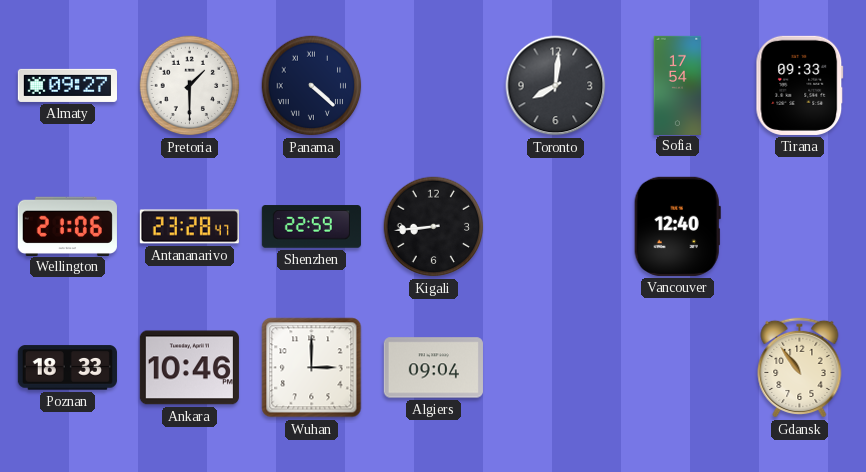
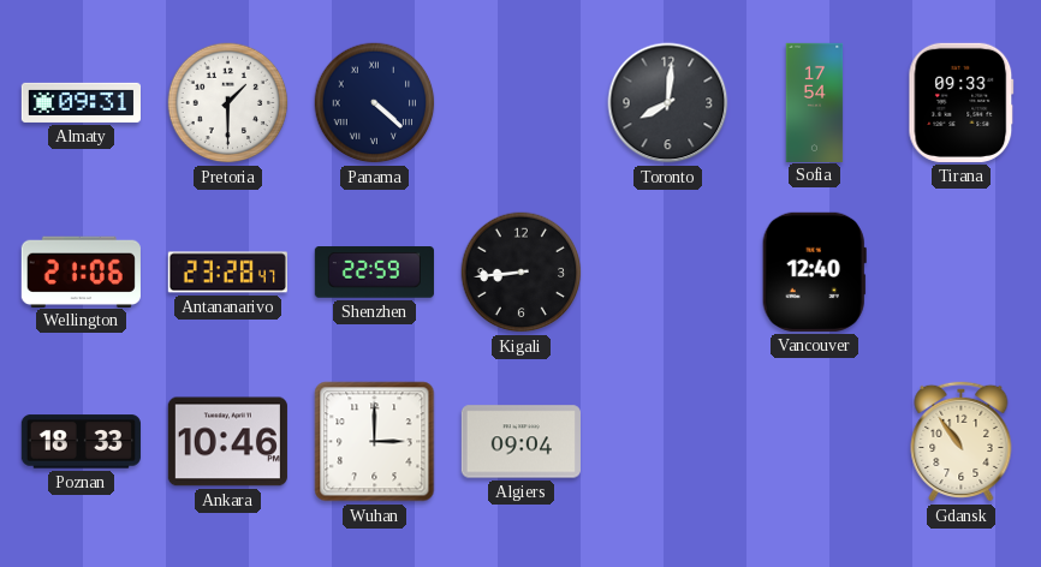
Almaty: 09:27 -> 09:31
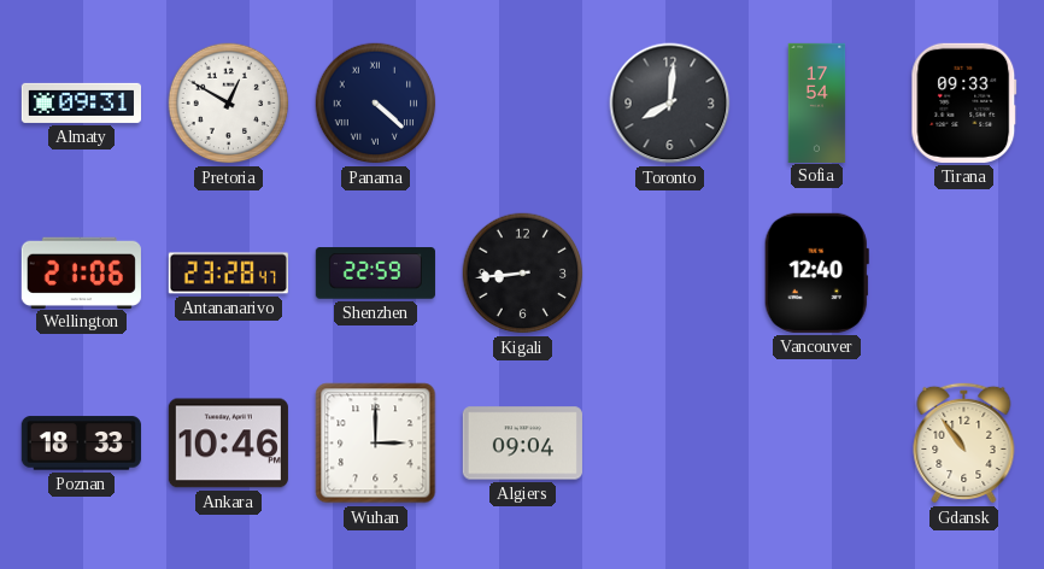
Pretoria: 1:30 -> 12:50
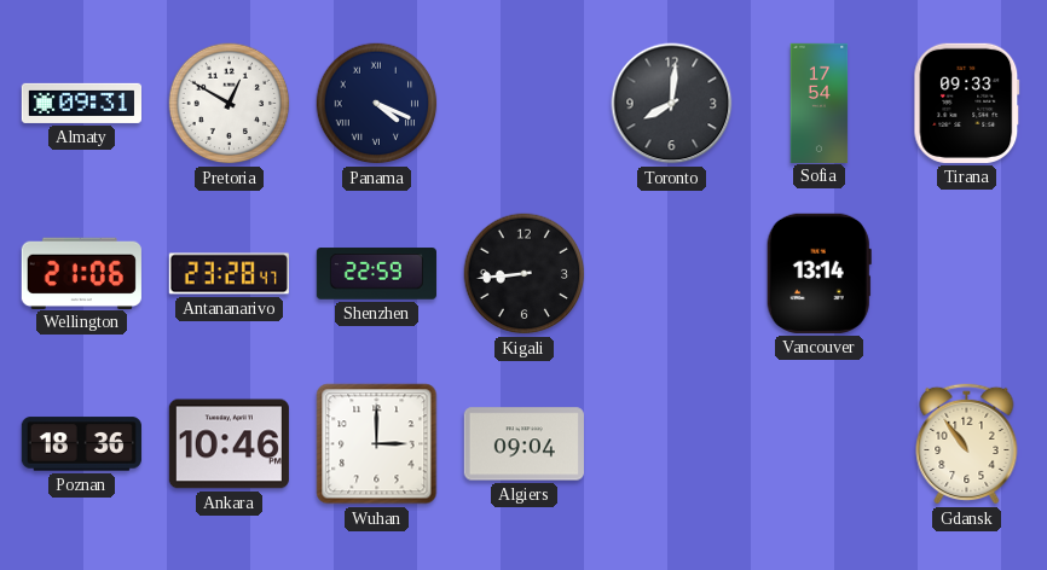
Panama: 4:22 -> 4:19
Vancouver: 12:40 -> 13:14
Poznan: 18:33 -> 18:36
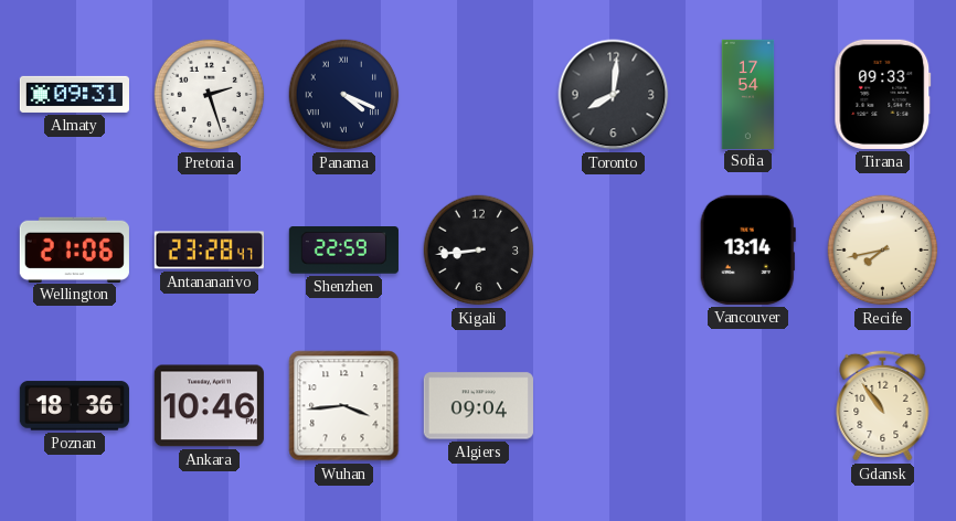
Pretoria: 12:50 -> 2:27
Recife: none -> 7:43
Wuhan: 3:00 -> 3:44
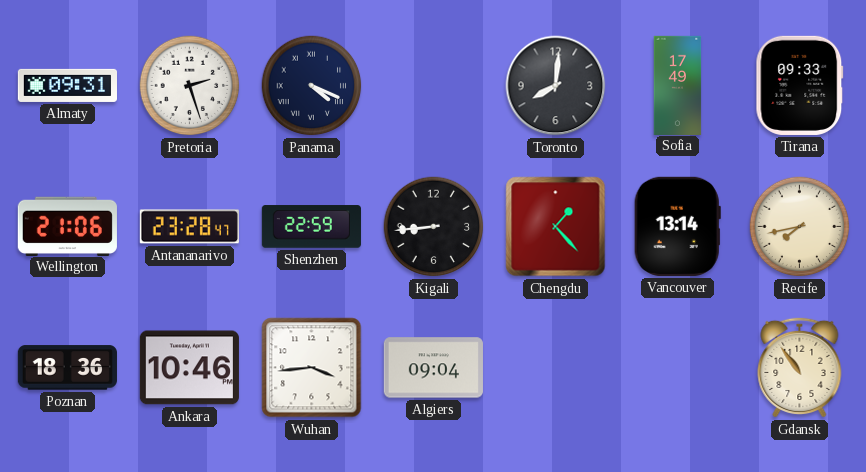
Sofia: 17:54 -> 17:49
Chengdu: none -> 1:23
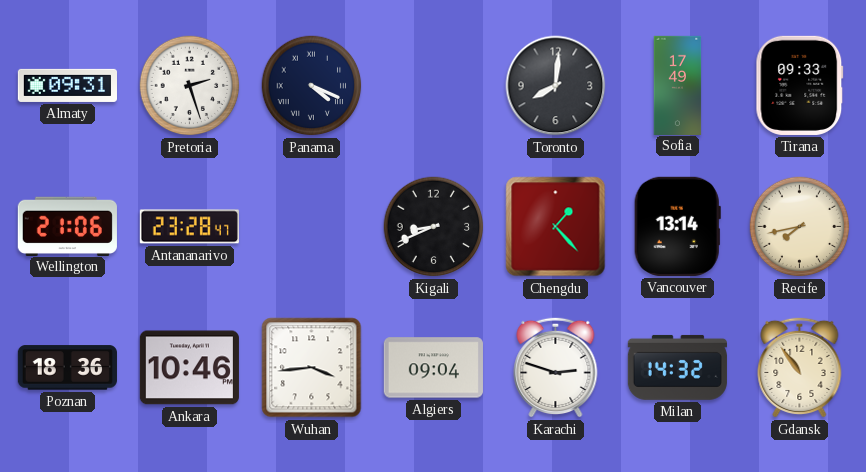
Shenzhen: 22:59 -> none
Kigali: 8:44 -> 8:41
Karachi: none -> 2:48
Milan: none -> 14:32
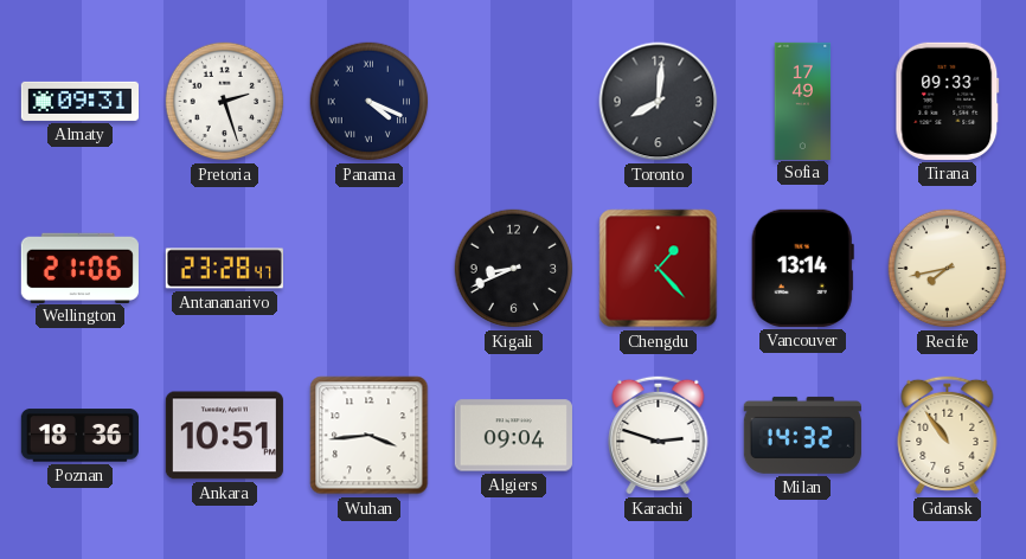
Ankara: 10:46 -> 10:51
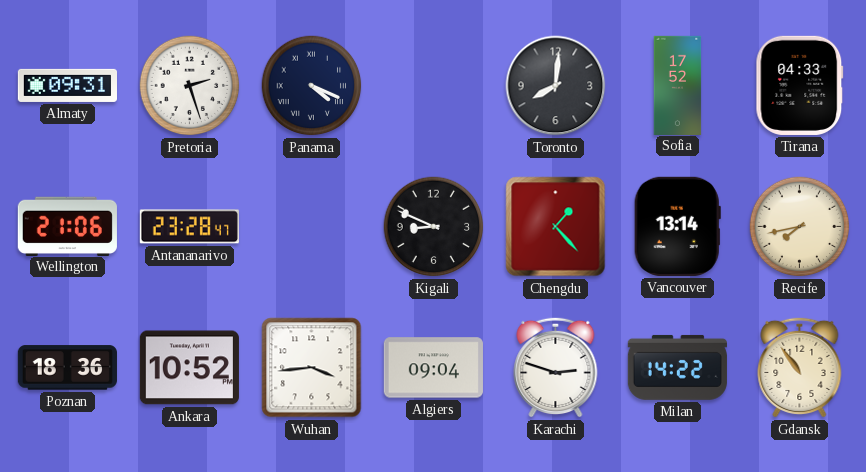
Sofia: 17:49 -> 17:52
Tirana: 09:33 -> 04:33
Kigali: 8:41 -> 8:49
Ankara: 10:51 -> 10:52
Milan: 14:32 -> 14:22
